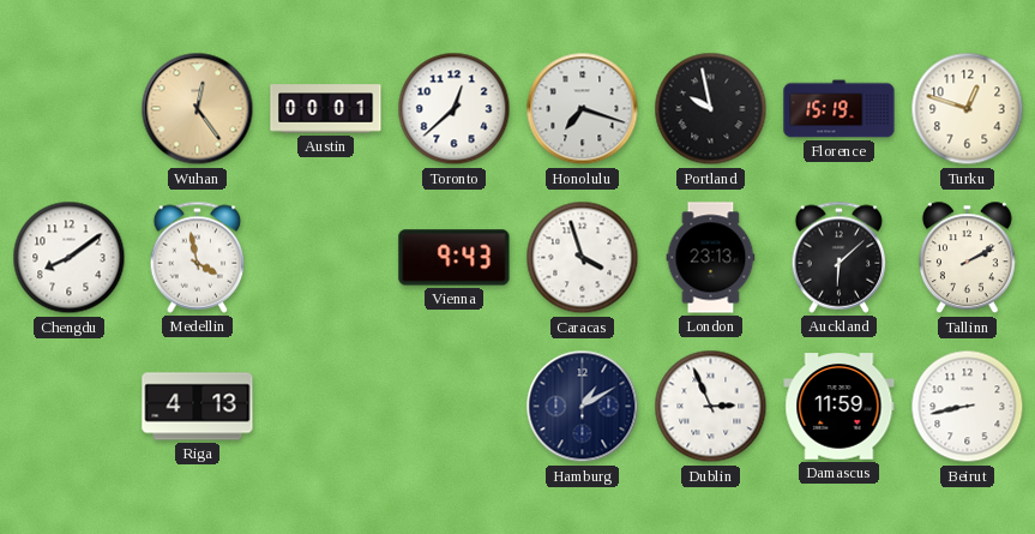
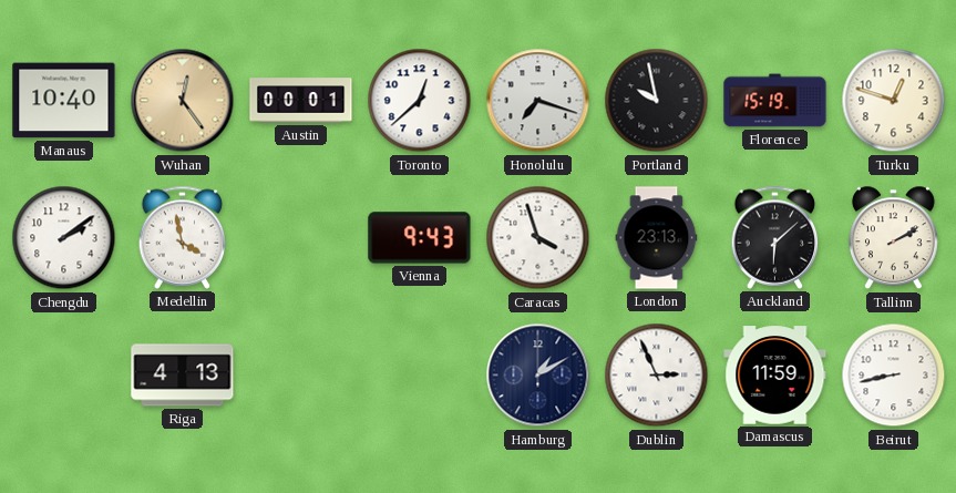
Manaus: none -> 10:40
Chengdu: 8:09 -> 2:09
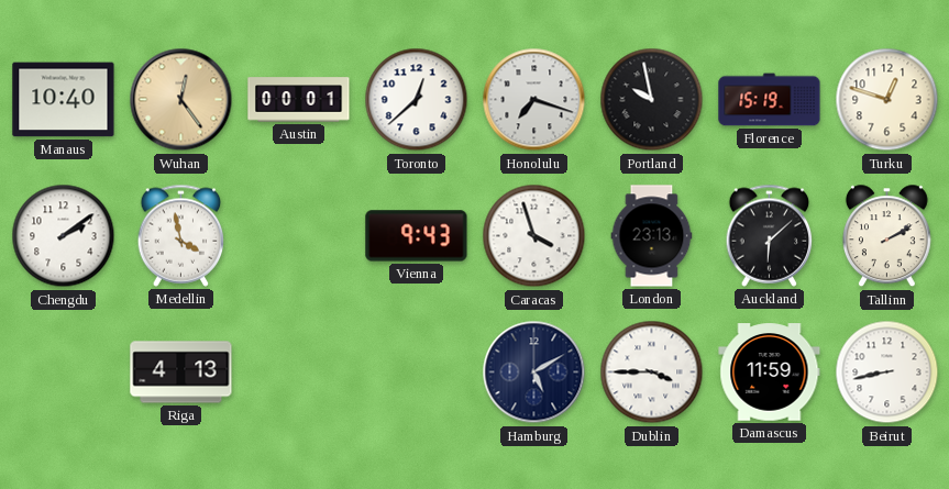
Hamburg: 1:10 -> 5:10
Dublin: 2:56 -> 3:45
